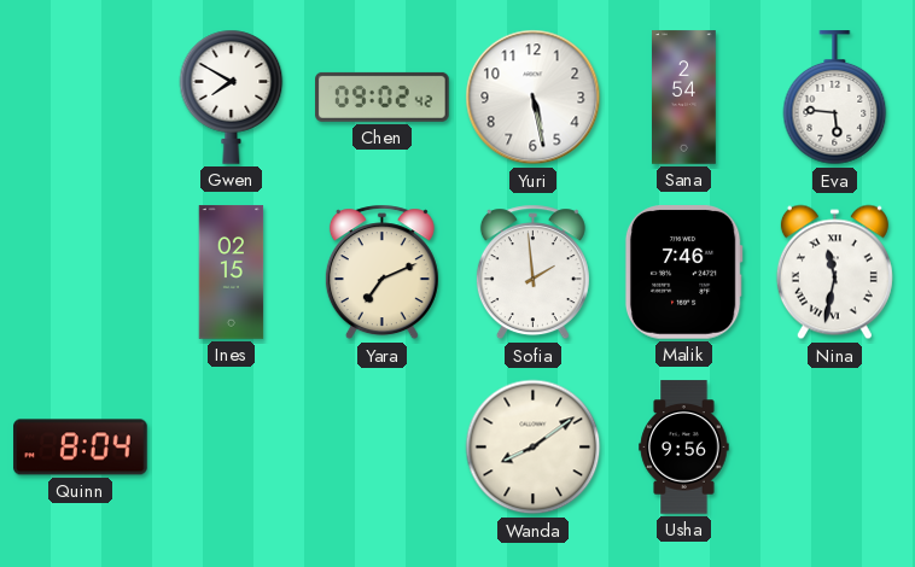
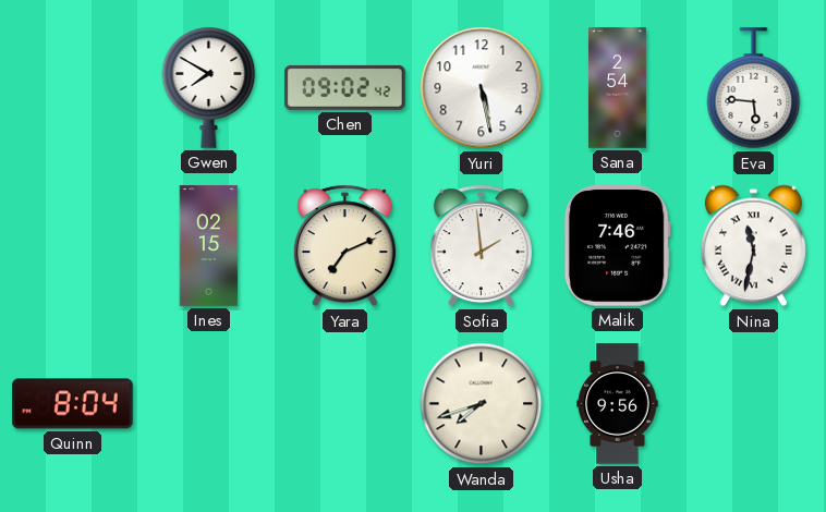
Wanda: 8:09 -> 7:42
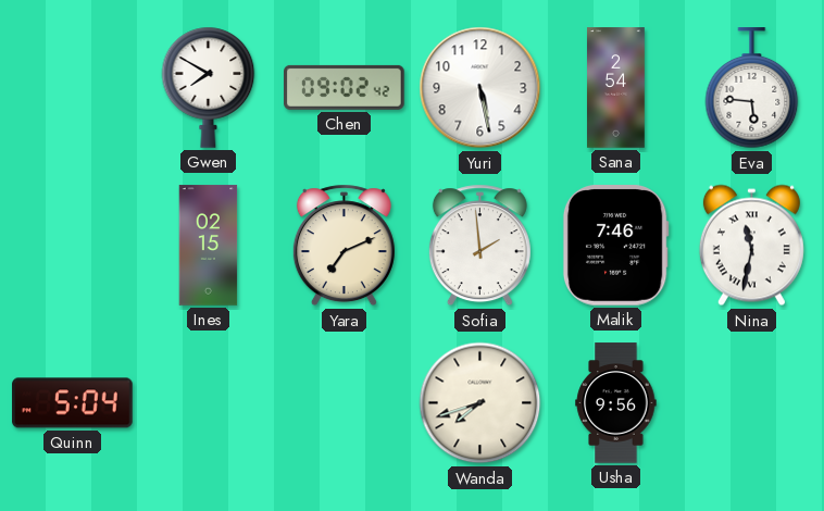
Quinn: 8:04 -> 5:04
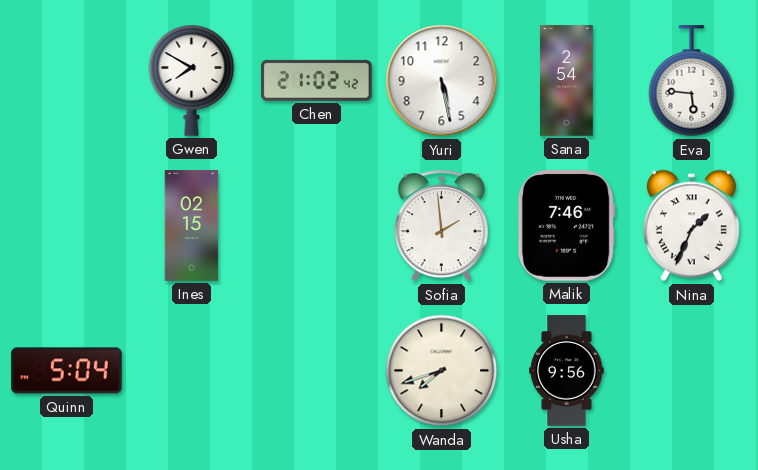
Chen: 09:02 -> 21:02
Yara: 7:11 -> none
Nina: 11:32 -> 1:34
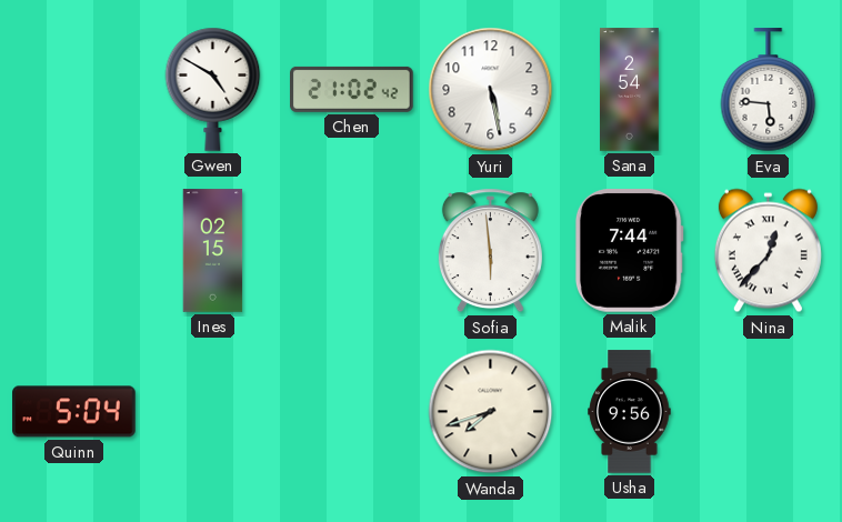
Gwen: 7:50 -> 4:50
Sofia: 1:59 -> 5:59
Malik: 7:46 -> 7:44
Nina: 1:34 -> 12:37
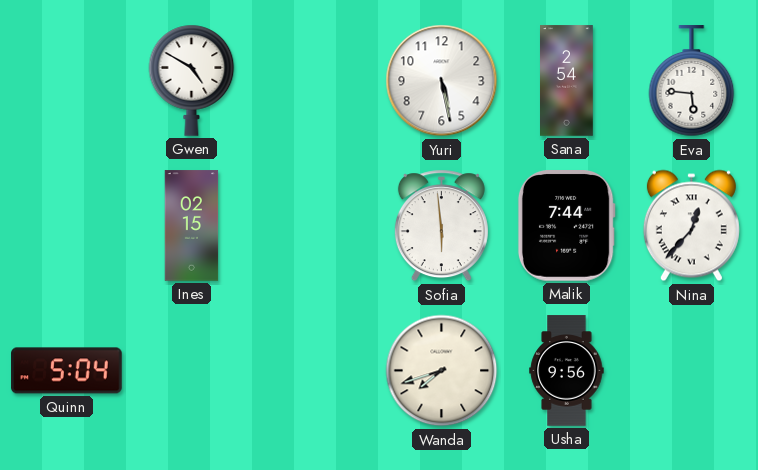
Chen: 21:02 -> none
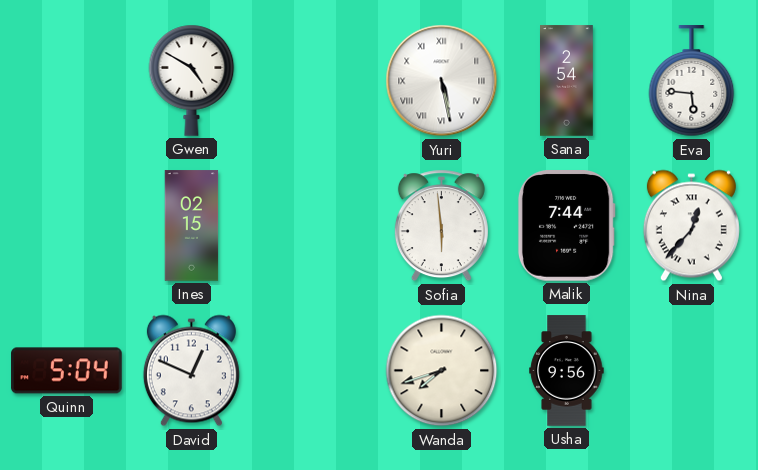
Yuri numerals: Arabic -> Roman
David: none -> 12:49
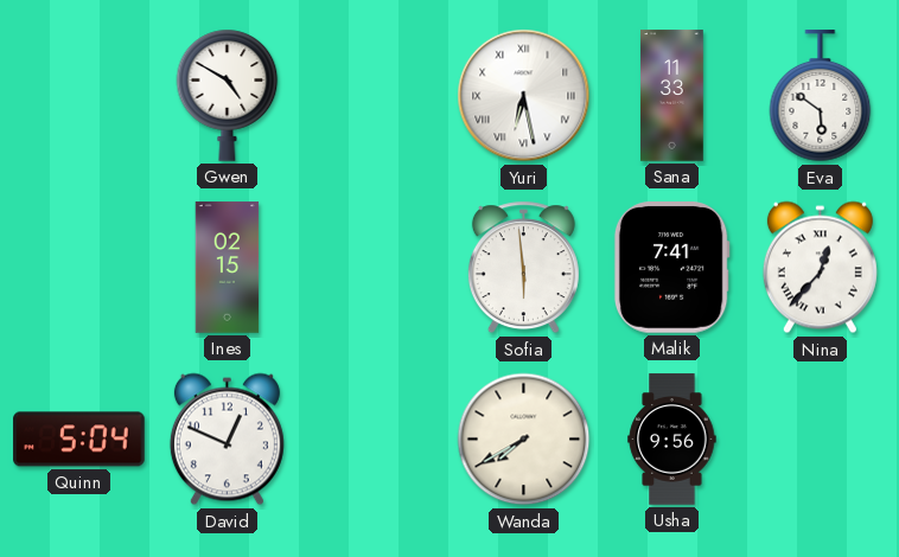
Yuri: 5:28 -> 6:28
Sana: 2:54 -> 11:33
Eva: 5:46 -> 5:51
Malik: 7:44 -> 7:41
Wanda: 7:42 -> 7:40
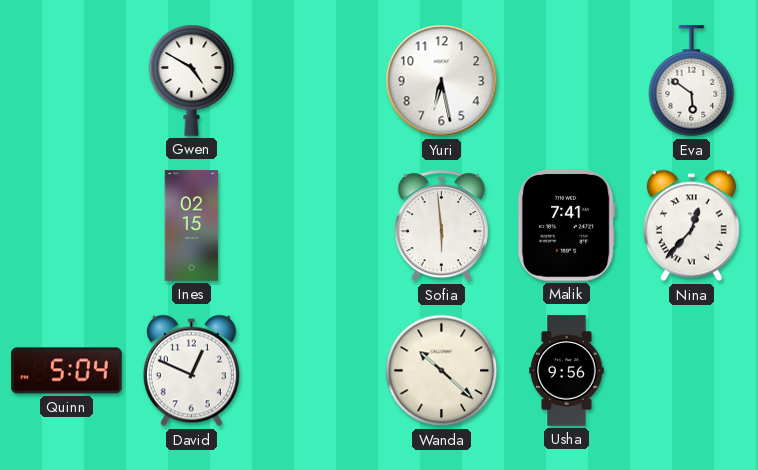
Yuri numerals: Roman -> Arabic
Sana: 11:33 -> none
Wanda: 7:40 -> 10:22
